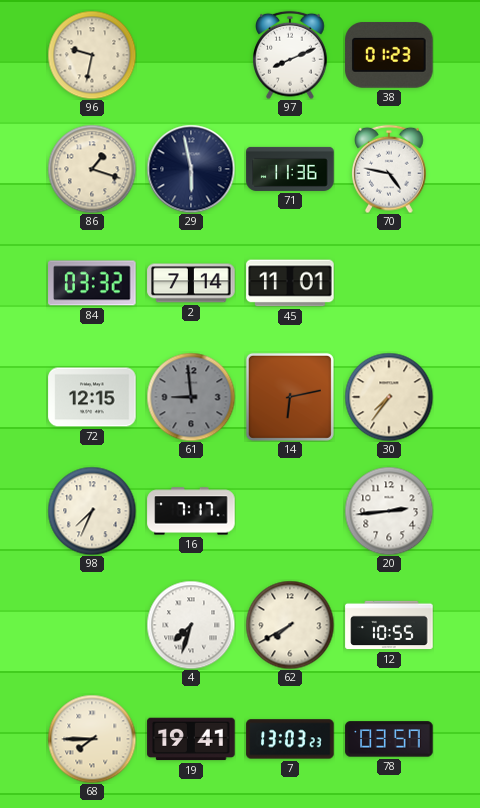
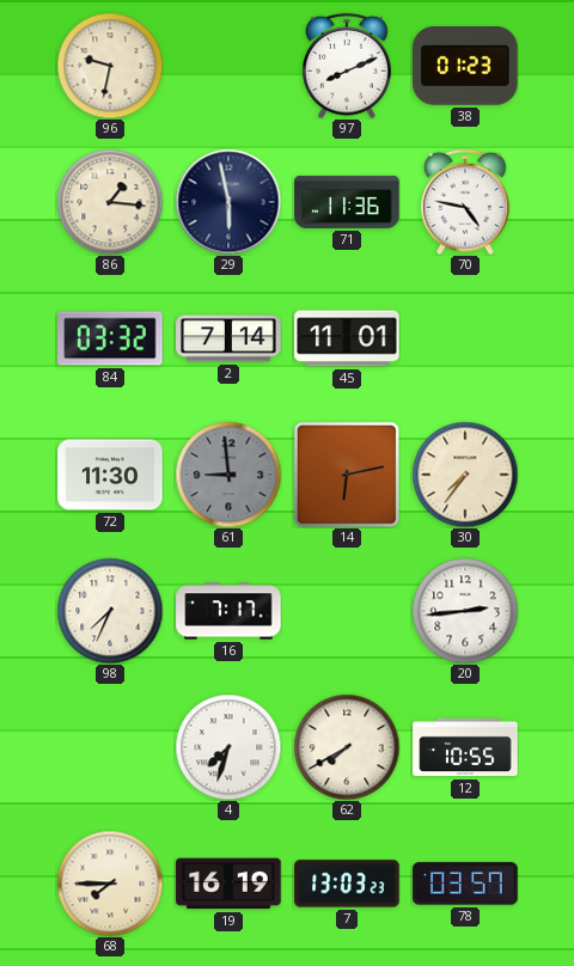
86: 1:18 -> 1:16
72: 12:15 -> 11:30
19: 19:41 -> 16:19
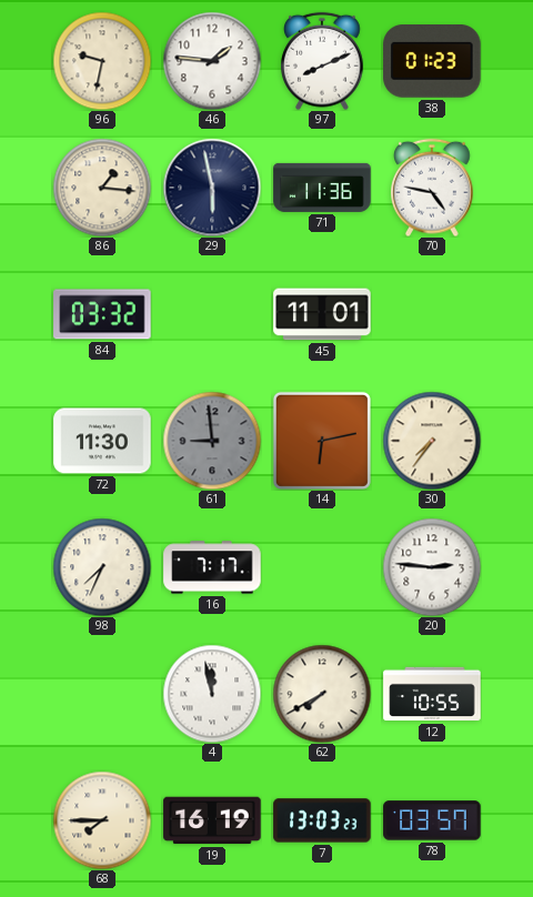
46: none -> 1:46
2: 7:14 -> none
20: 2:44 -> 2:46
4: 7:33 -> 11:58
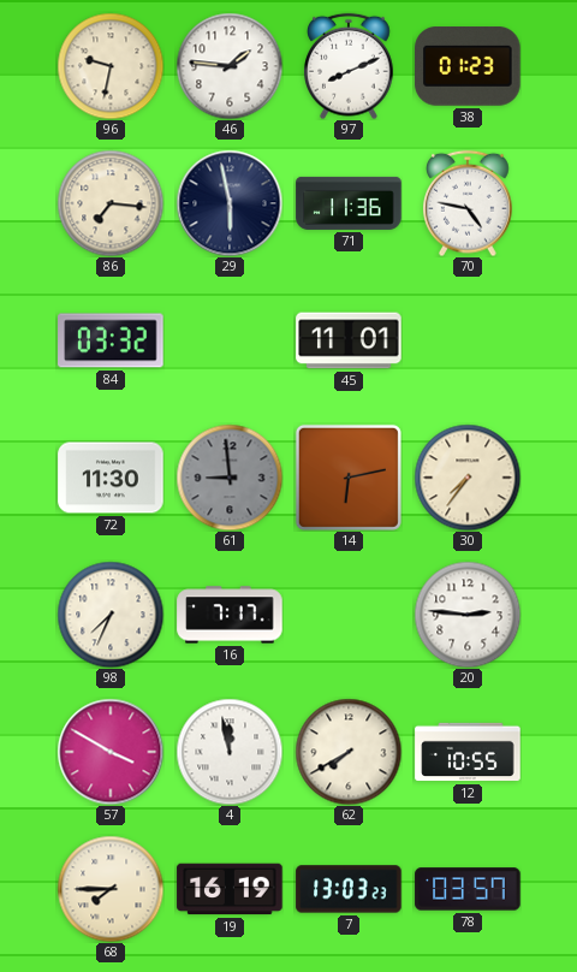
86: 1:16 -> 7:16
57: none -> 3:50
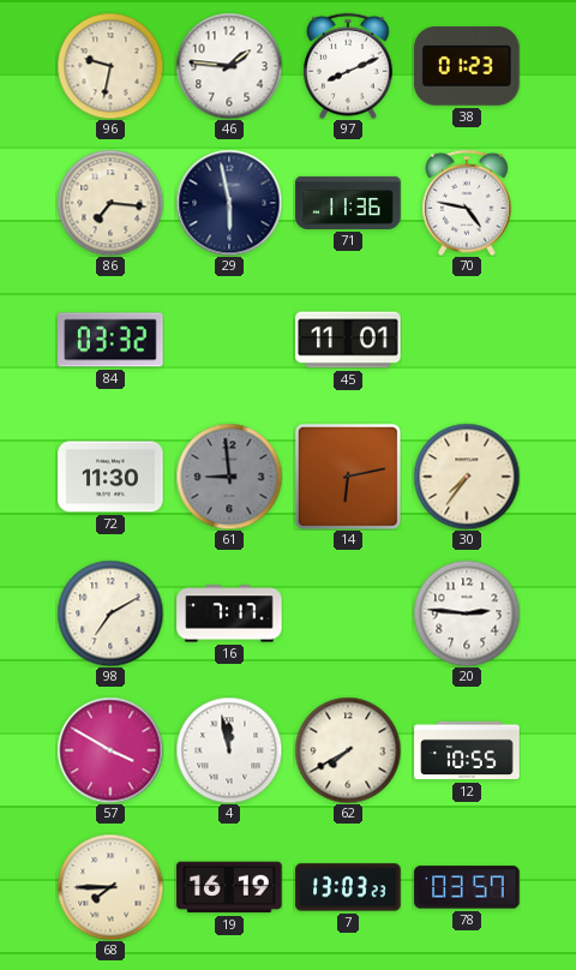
98: 7:34 -> 7:10
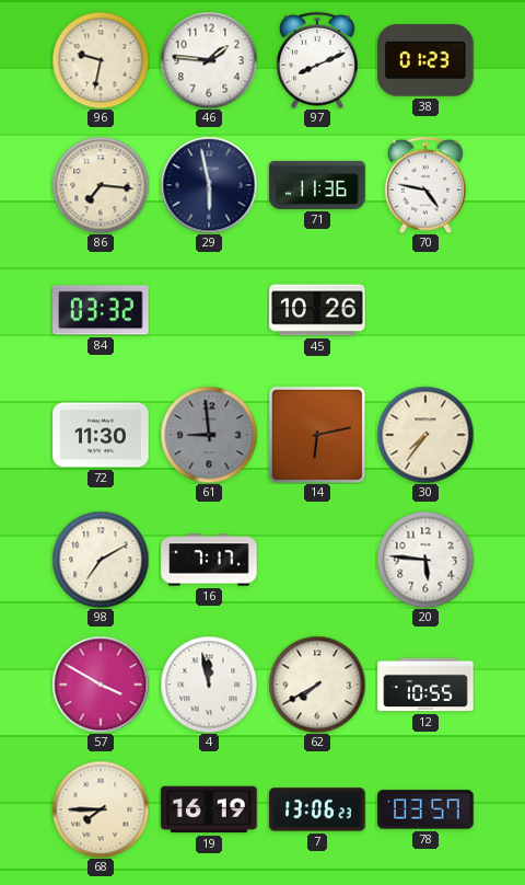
45: 11:01 -> 10:26
20: 2:46 -> 5:46
7: 13:03 -> 13:06
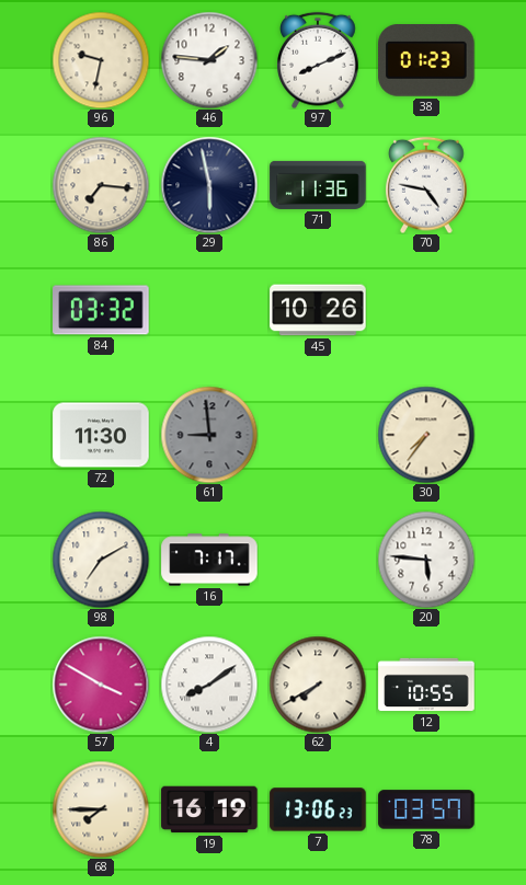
14: 6:13 -> none
4: 11:58 -> 8:09
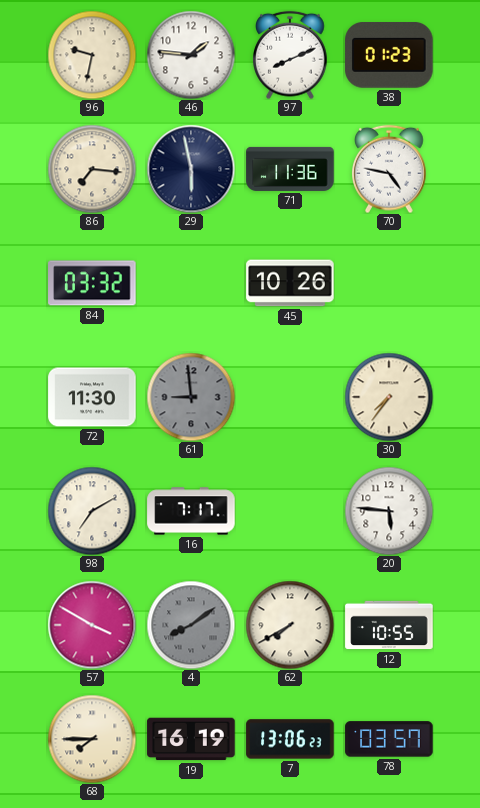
4 dial: white -> grey
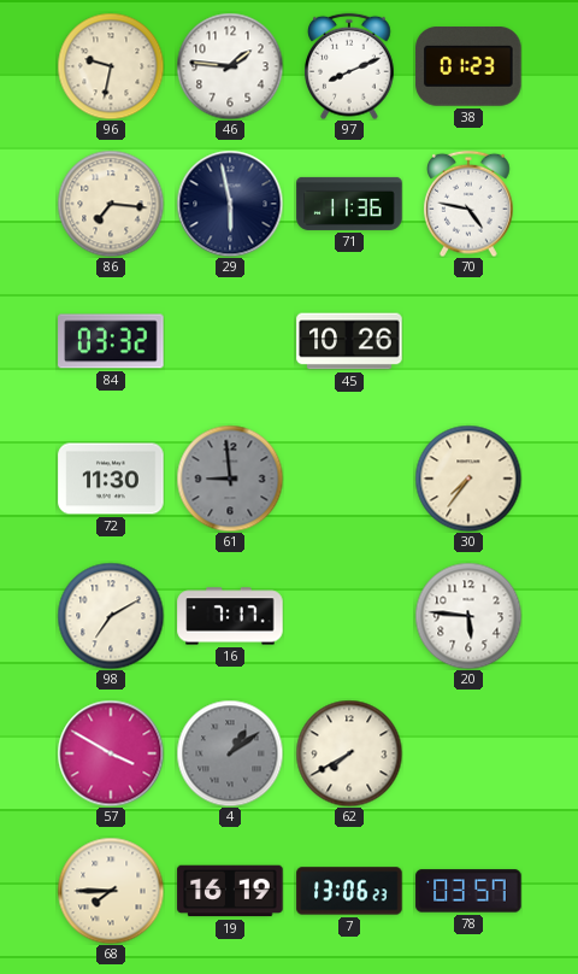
4: 8:09 -> 1:09
12: 10:55 -> none
